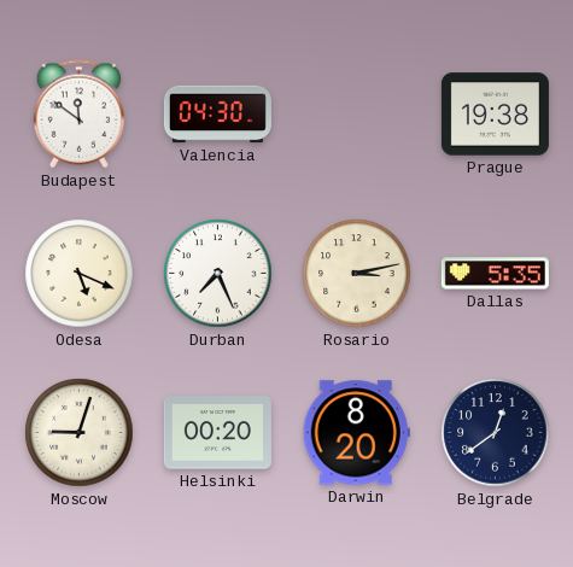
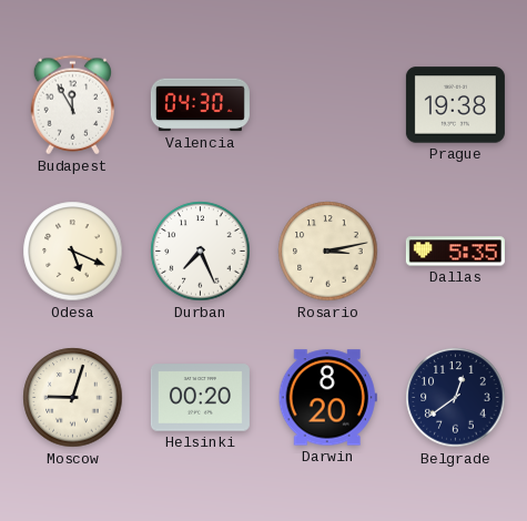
Budapest: 11:51 -> 11:55
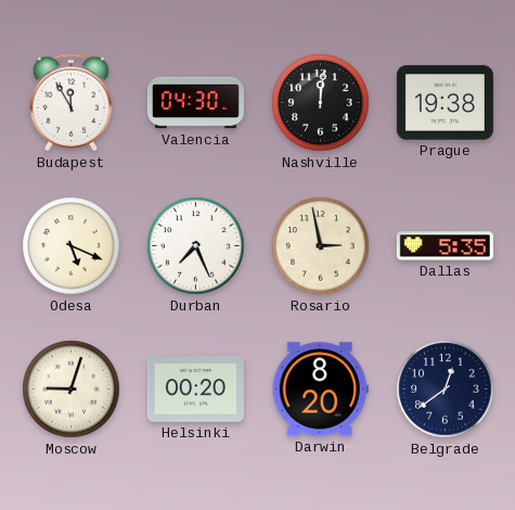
Nashville: none -> 12:01
Rosario: 3:13 -> 2:58
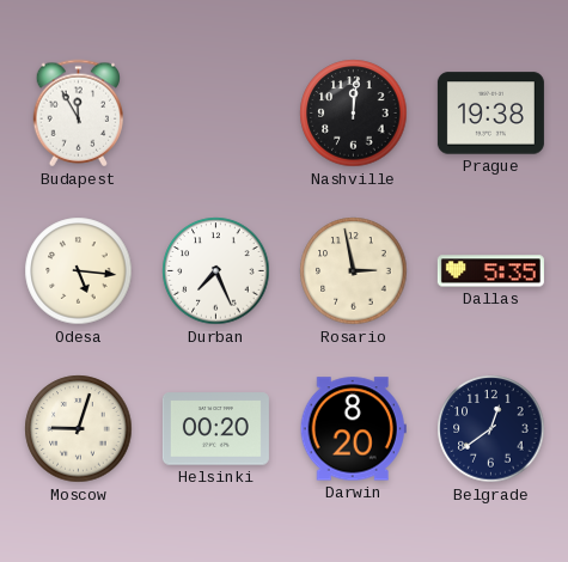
Valencia: 04:30 -> none
Odesa: 5:19 -> 5:16
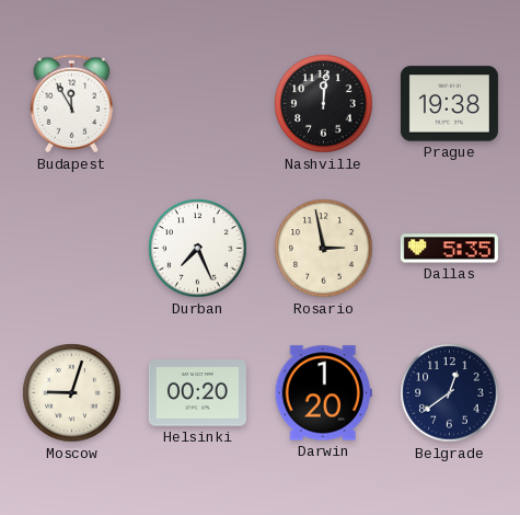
Odesa: 5:16 -> none
Darwin: 8:20 -> 1:20
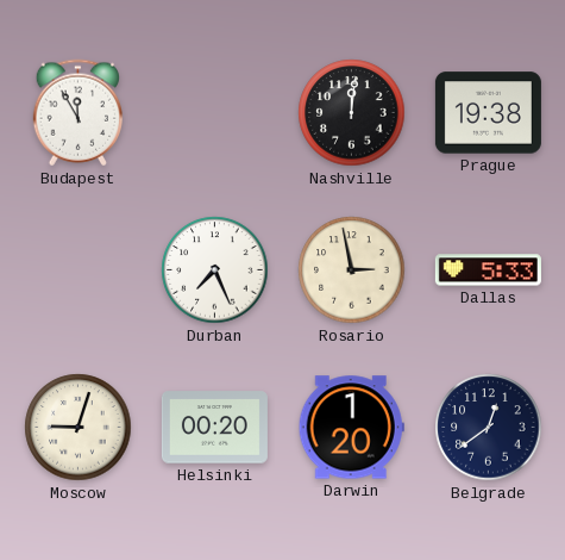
Dallas: 5:35 -> 5:33
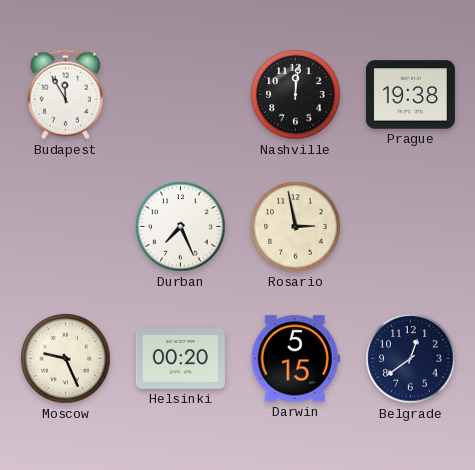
Dallas: 5:33 -> none
Moscow: 9:03 -> 9:26
Darwin: 1:20 -> 5:15
